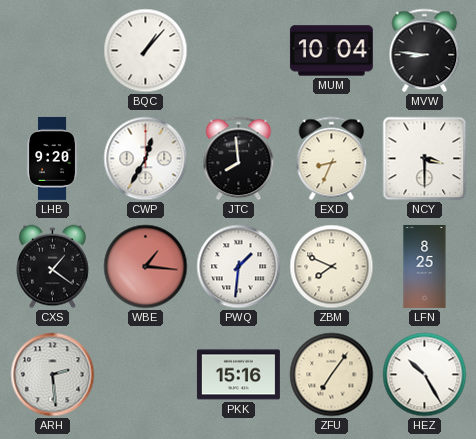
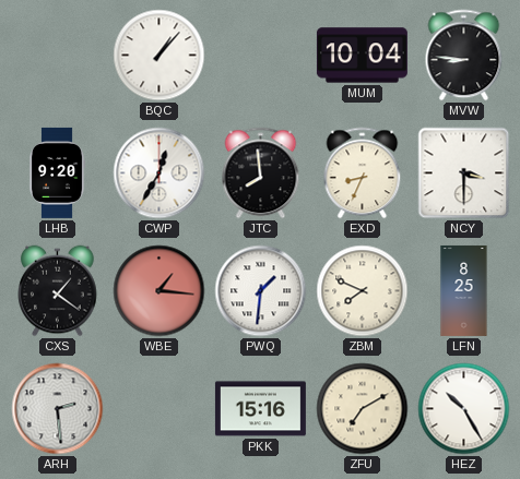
ZFU: 7:06 -> 7:10
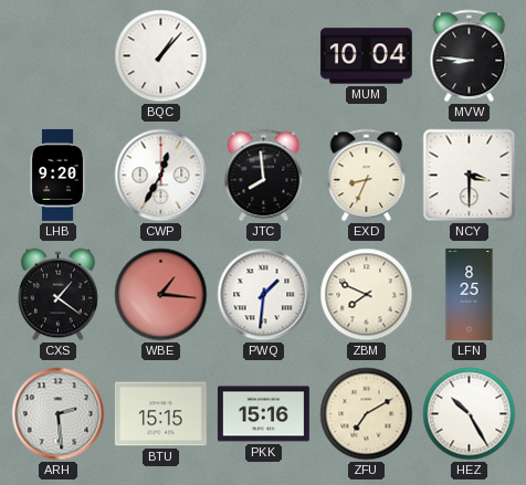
BTU: none -> 15:15
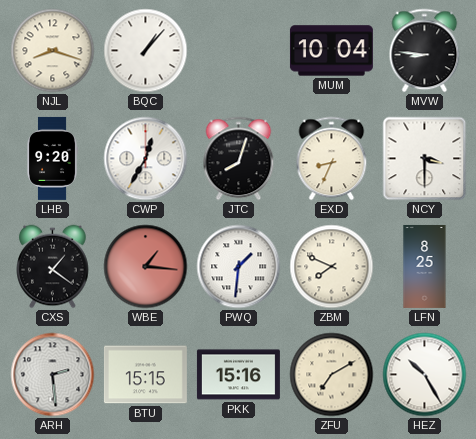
NJL: none -> 8:18
JTC: 7:59 -> 8:03
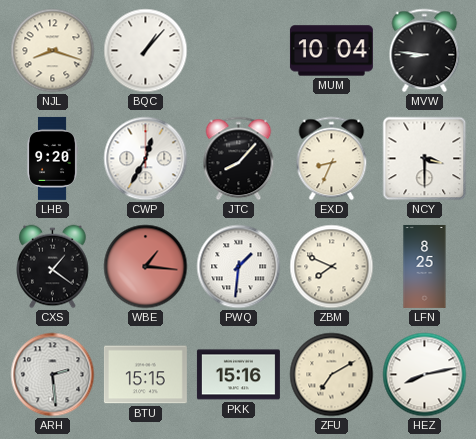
JTC: 8:03 -> 8:07
HEZ: 10:25 -> 8:13
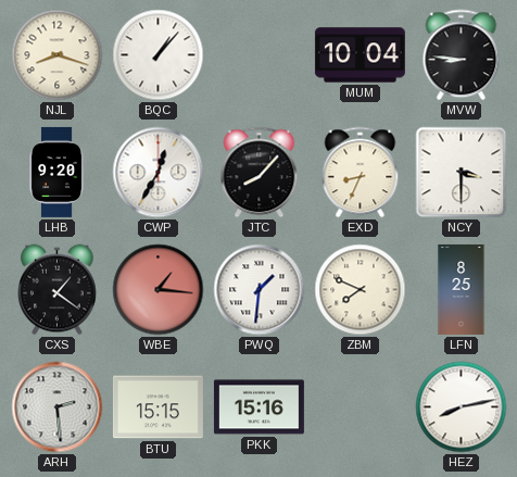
ZFU: 7:10 -> none
